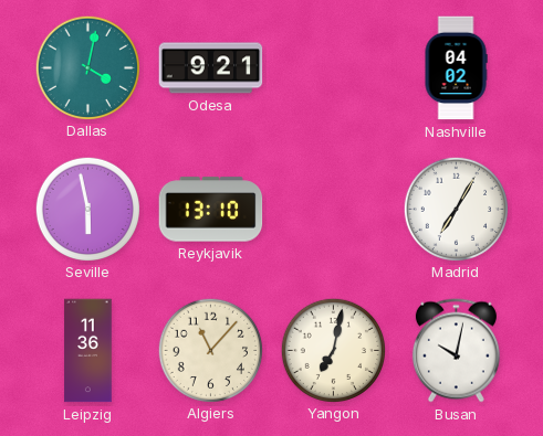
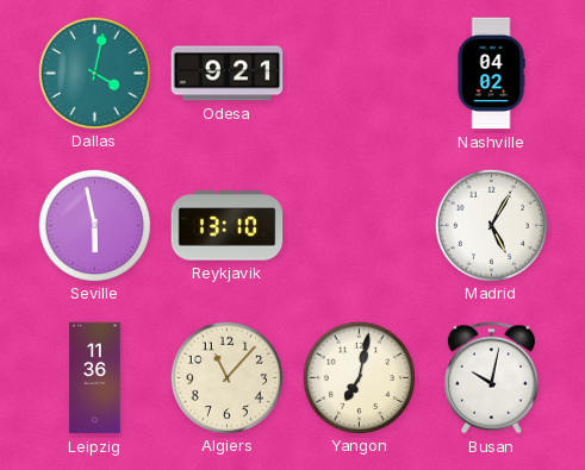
Madrid: 7:05 -> 5:05
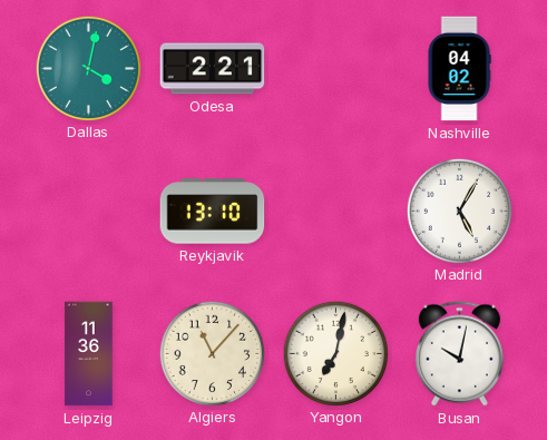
Odesa: 9:21 -> 2:21
Seville: 5:58 -> none
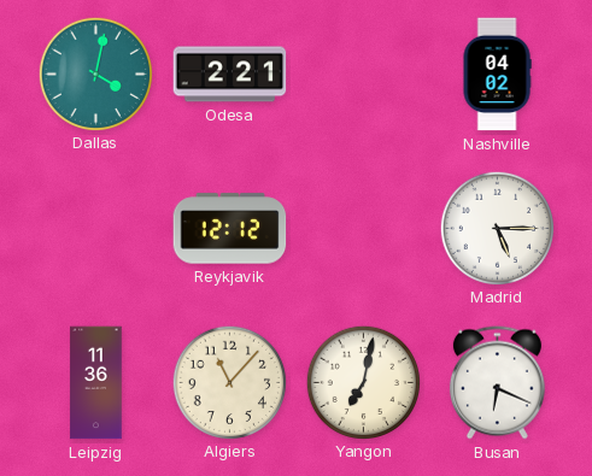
Reykjavik: 13:10 -> 12:12
Madrid: 5:05 -> 5:15
Busan: 10:02 -> 6:19
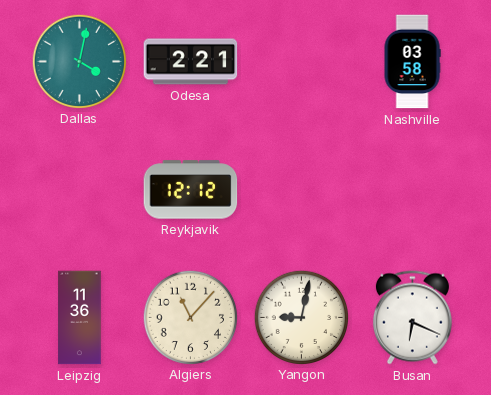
Nashville: 04:02 -> 03:58
Madrid: 5:15 -> none
Yangon: 7:02 -> 9:02
